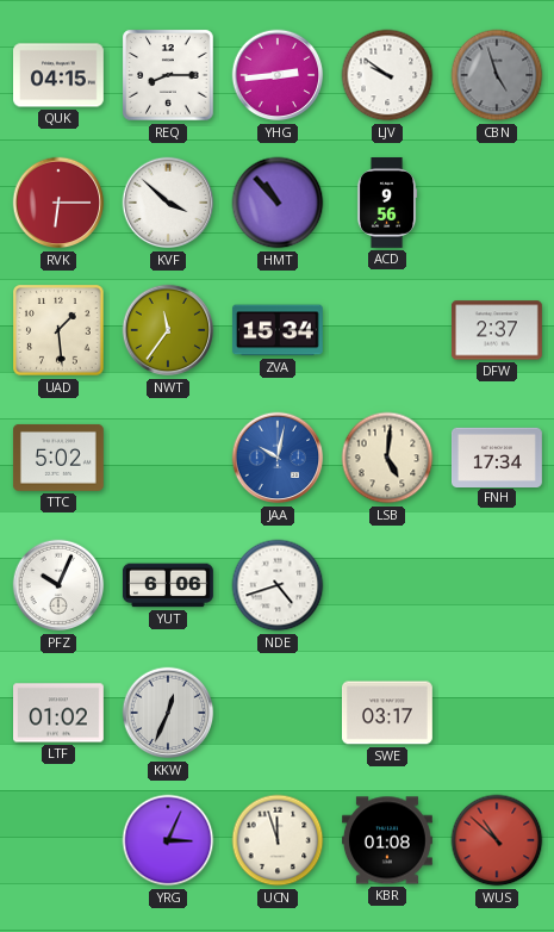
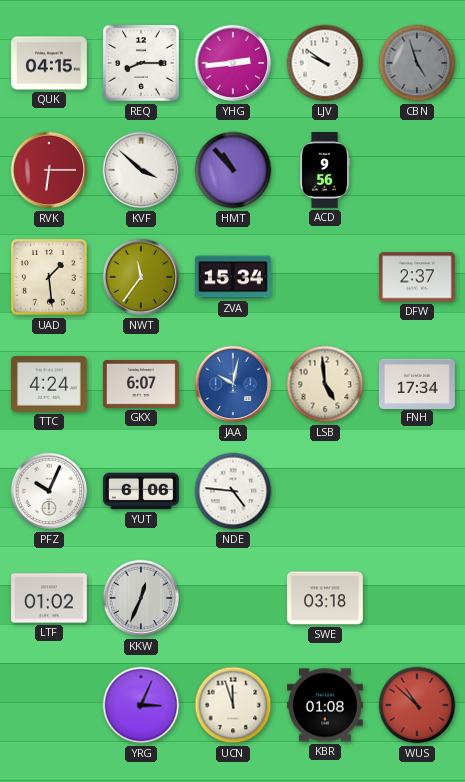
TTC: 5:02 -> 4:24
GKX: none -> 6:07
LSB: 5:01 -> 4:59
NDE: 4:42 -> 4:46
SWE: 03:17 -> 03:18
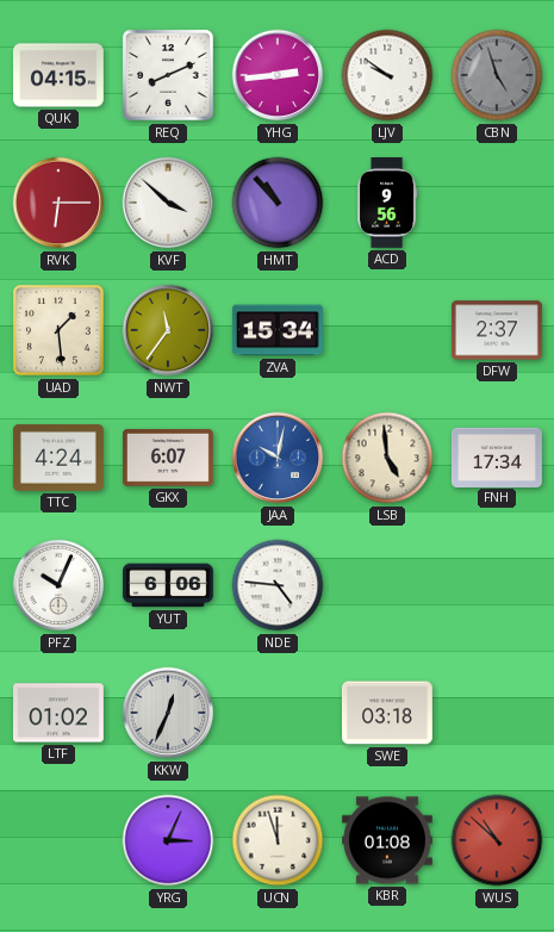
REQ: 8:15 -> 8:11
